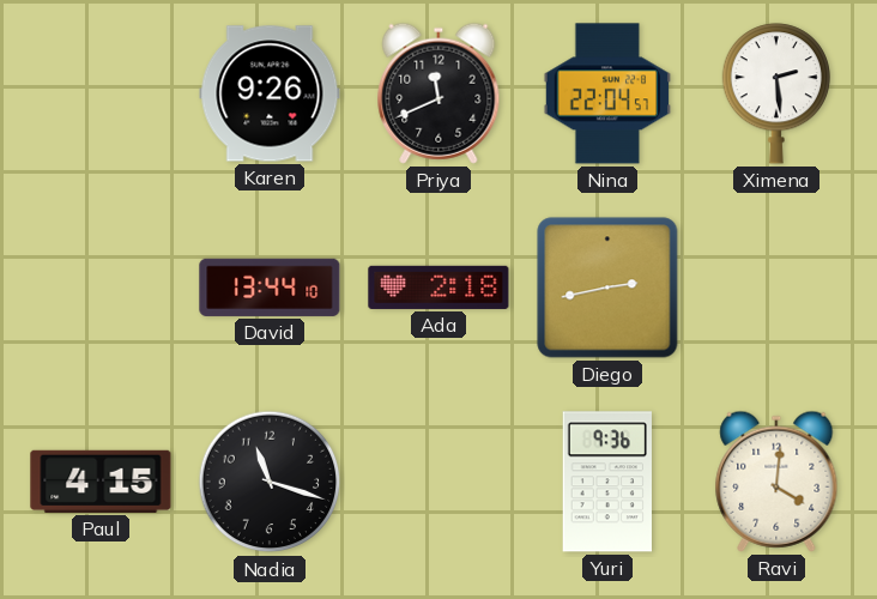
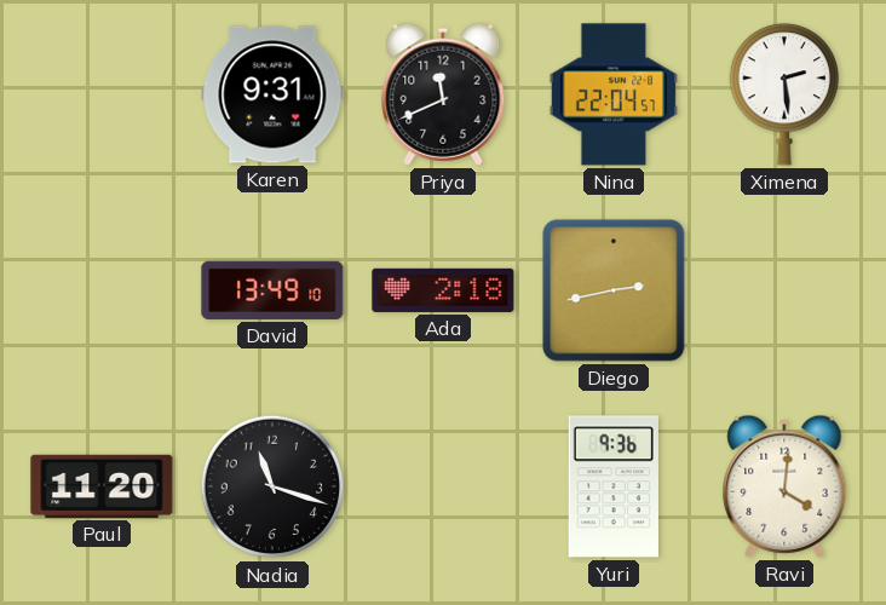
Karen: 9:26 -> 9:31
David: 13:44 -> 13:49
Paul: 4:15 -> 11:20
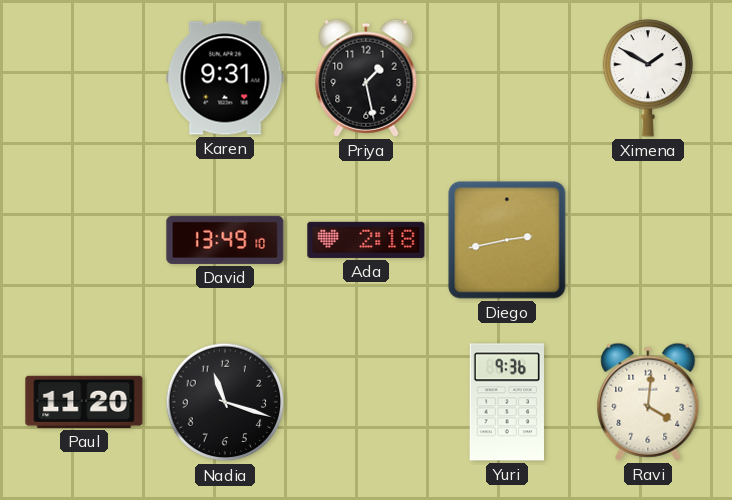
Priya: 11:41 -> 1:28
Nina: 22:04 -> none
Ximena: 2:29 -> 1:50
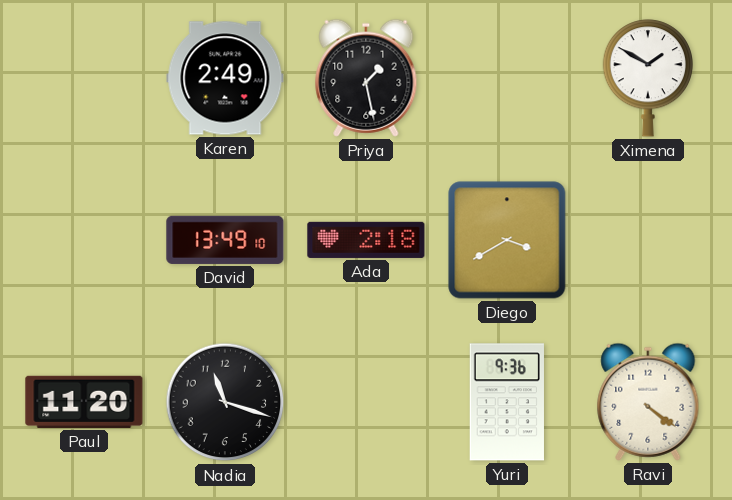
Karen: 9:31 -> 2:49
Diego: 2:43 -> 3:40
Ravi: 4:01 -> 4:21
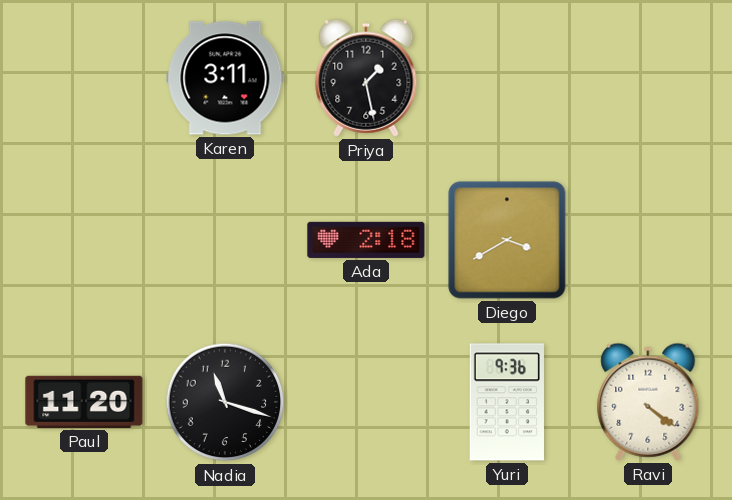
Karen: 2:49 -> 3:11
Ximena: 1:50 -> none
David: 13:49 -> none
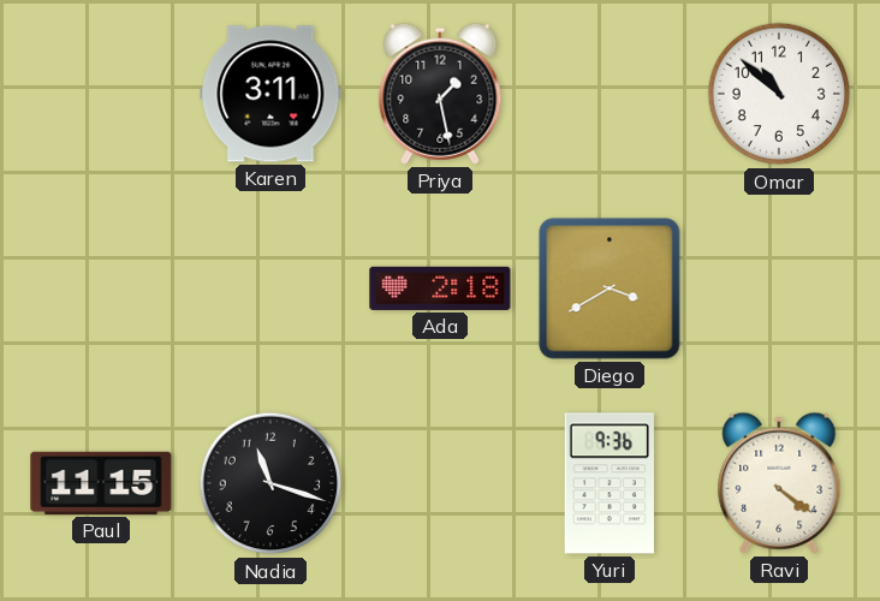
Omar: none -> 10:52
Paul: 11:20 -> 11:15
